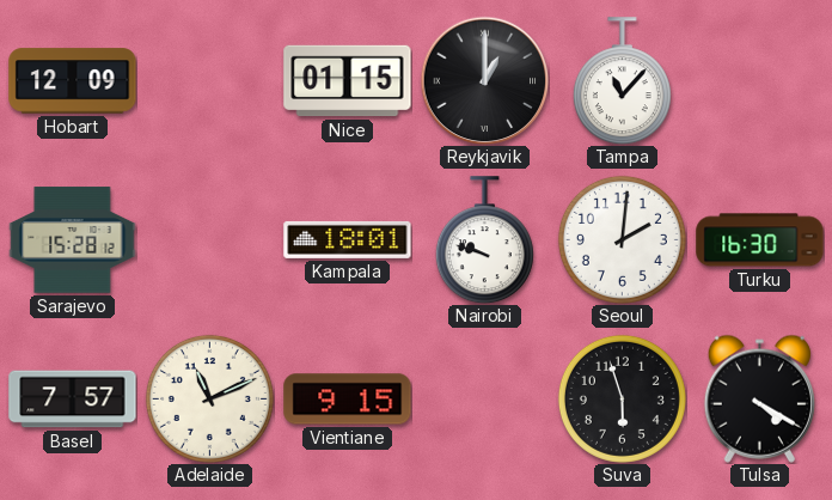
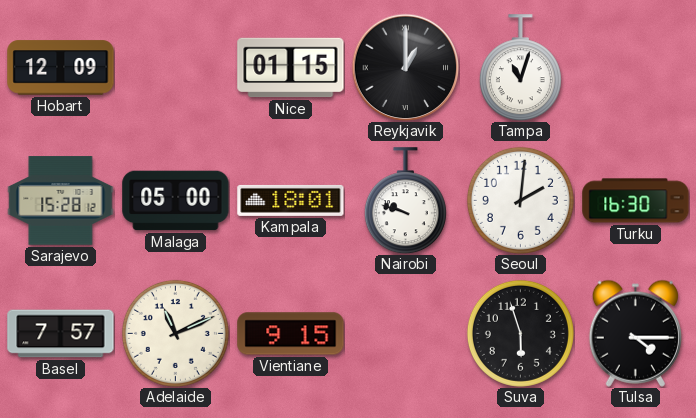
Tampa: 11:07 -> 11:03
Malaga: none -> 05:00
Tulsa: 4:20 -> 4:15
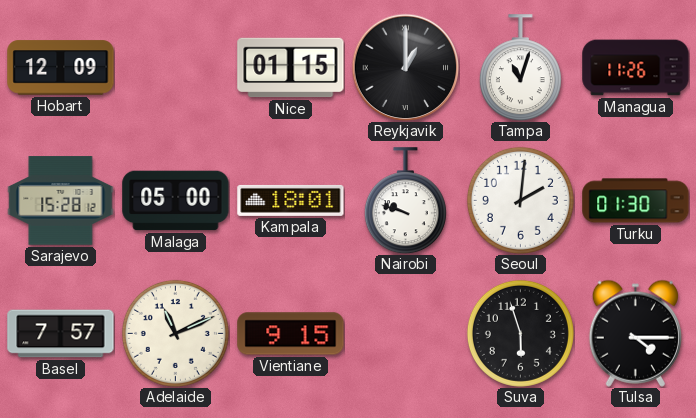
Managua: none -> 11:26
Turku: 16:30 -> 01:30
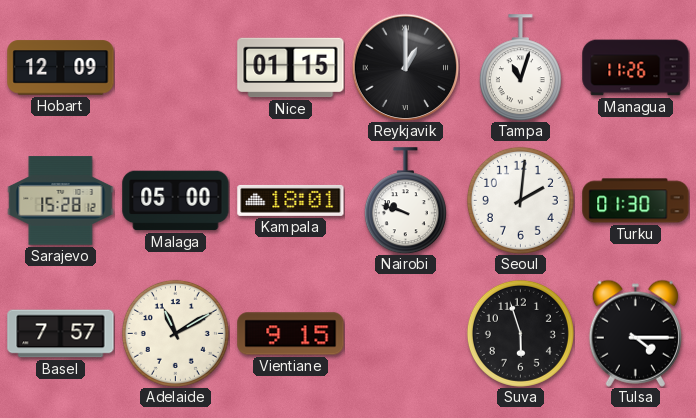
Adelaide: 11:11 -> 11:10
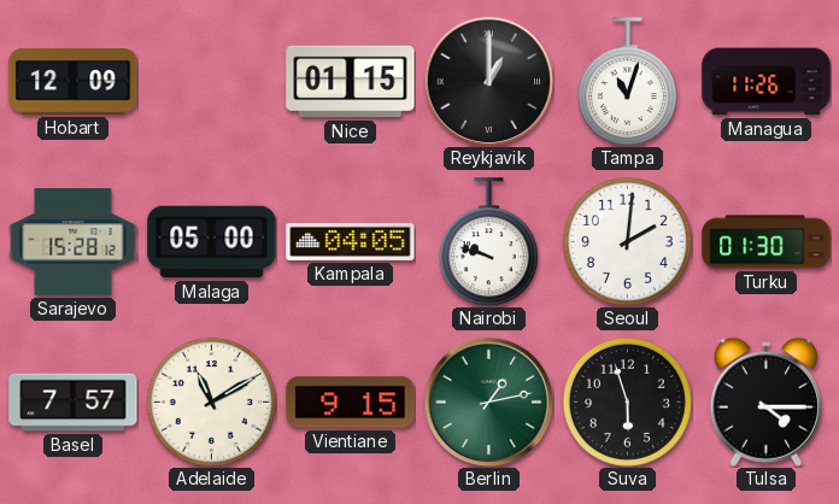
Kampala: 18:01 -> 04:05
Berlin: none -> 1:13
